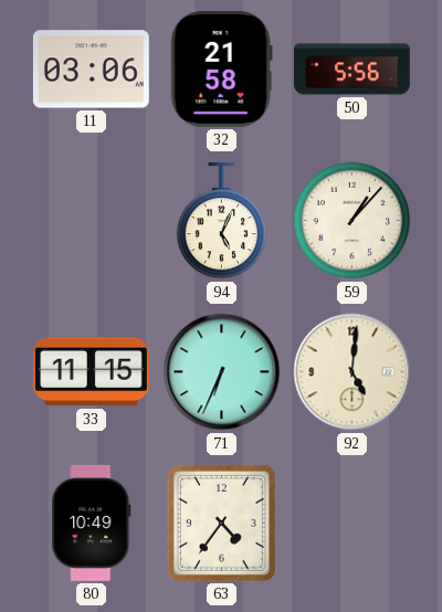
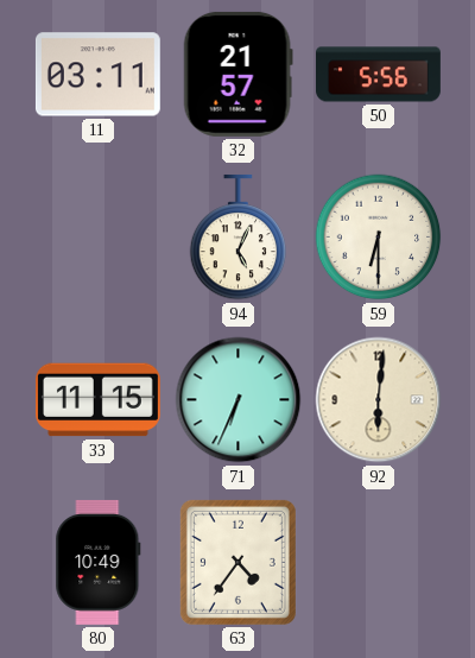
11: 03:06 -> 03:11
32: 21:58 -> 21:57
59: 1:07 -> 6:30
92: 5:01 -> 6:01
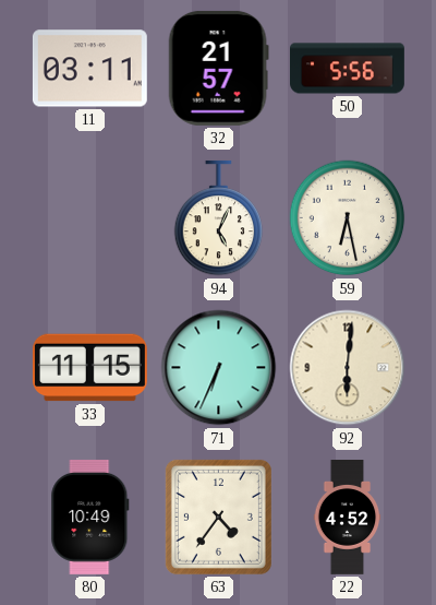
59: 6:30 -> 6:28
22: none -> 4:52
